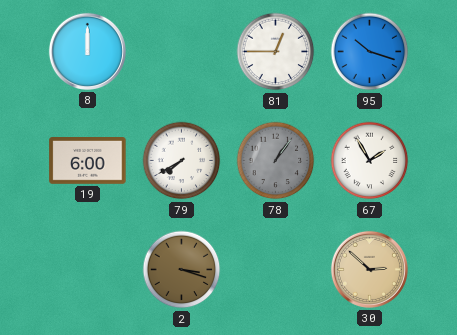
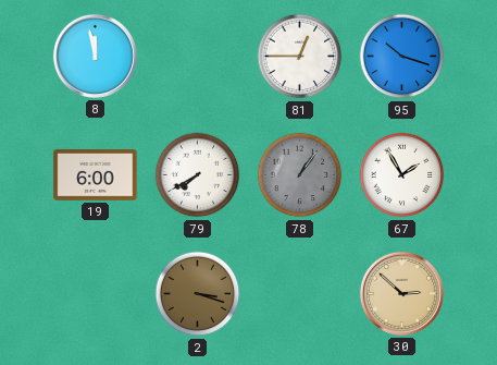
8: 12:00 -> 11:58
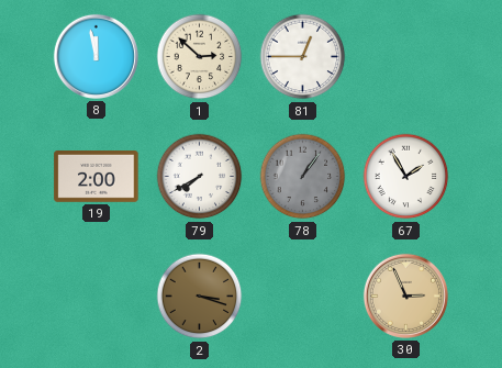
1: none -> 2:52
95: 10:18 -> none
19: 6:00 -> 2:00
30: 2:52 -> 2:56
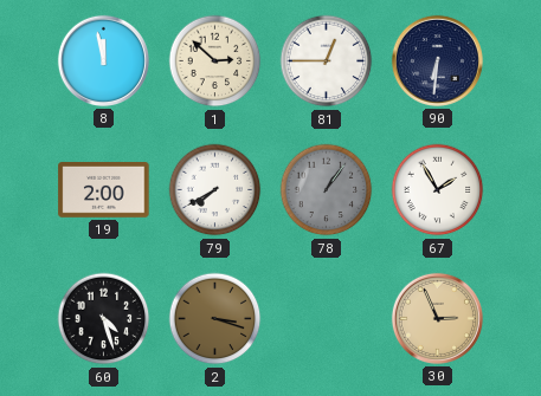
90: none -> 6:31
60: none -> 4:27
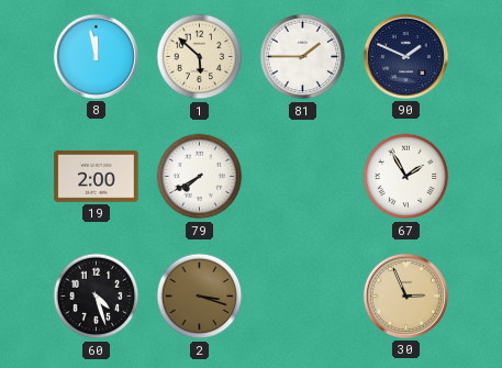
1: 2:52 -> 5:52
81: 12:45 -> 1:45
90: 6:31 -> 1:49
78: 1:06 -> none
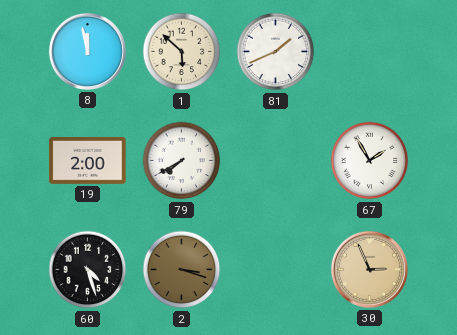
81: 1:45 -> 1:41
90: 1:49 -> none
